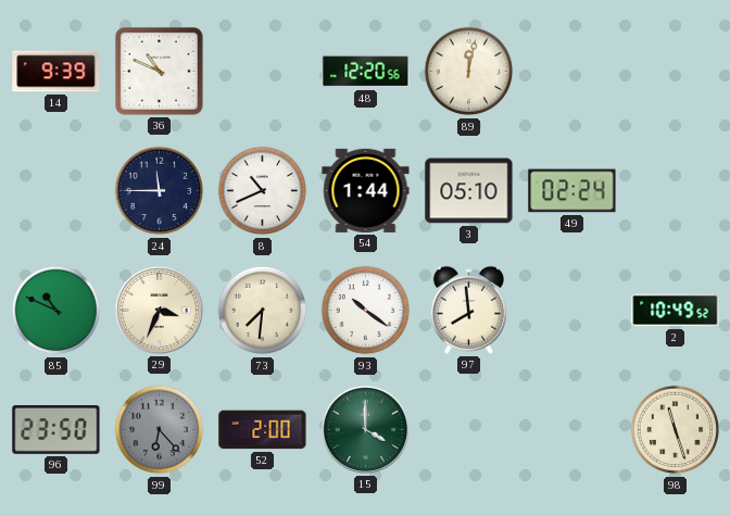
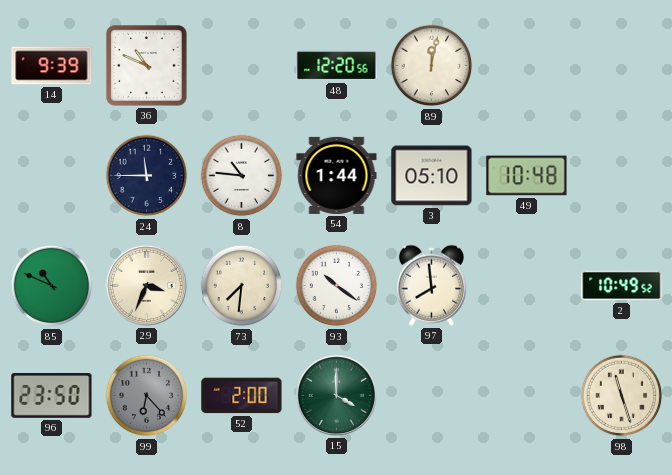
8: 10:41 -> 10:46
49: 02:24 -> 10:48
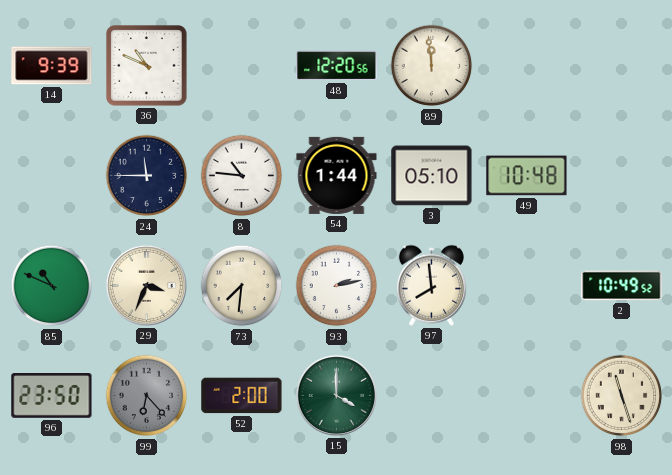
89: 12:02 -> 11:59
93: 10:21 -> 2:13
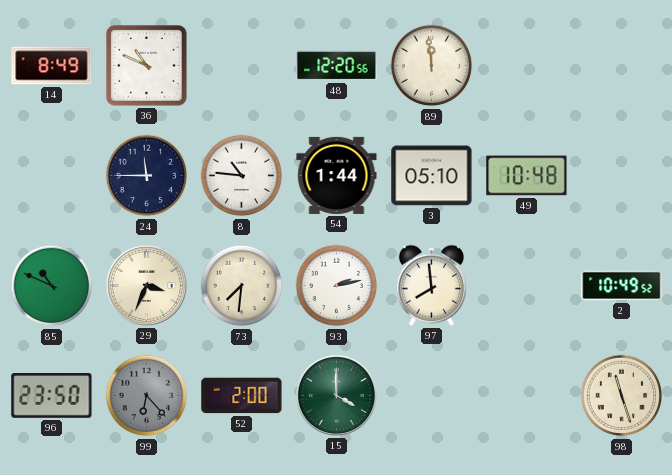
14: 9:39 -> 8:49
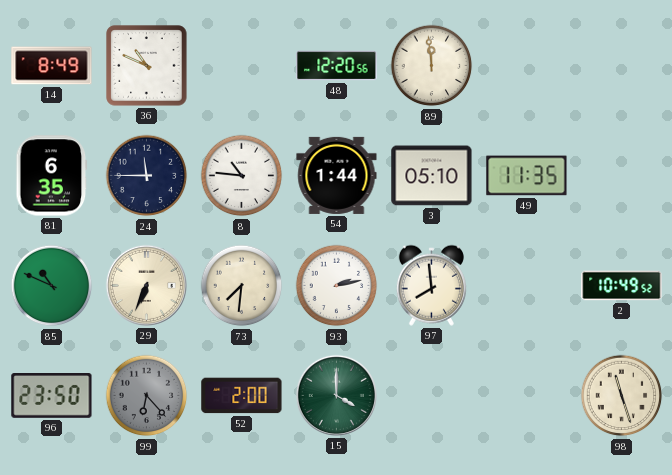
81: none -> 6:35
49: 10:48 -> 11:35
29: 3:34 -> 6:34
